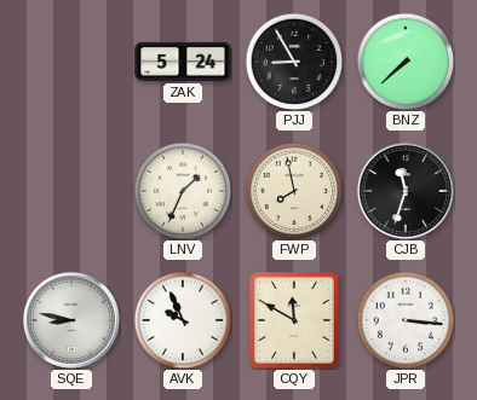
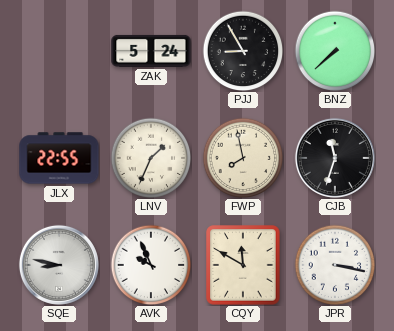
JLX: none -> 22:55
JPR: 3:16 -> 3:17
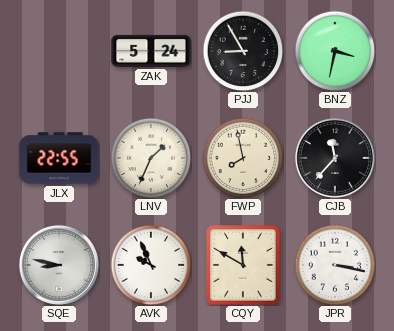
BNZ: 7:38 -> 3:32
CJB: 11:33 -> 11:37
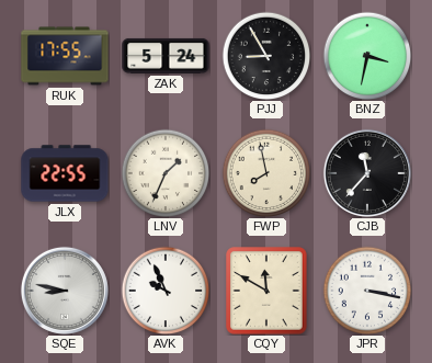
RUK: none -> 17:55
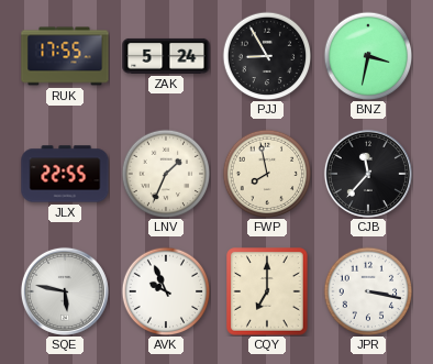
SQE: 8:47 -> 5:47
CQY: 11:50 -> 7:00
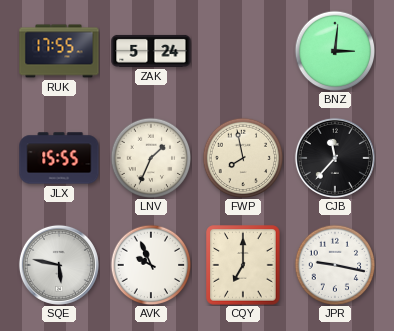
PJJ: 8:55 -> none
BNZ: 3:32 -> 3:01
JLX: 22:55 -> 15:55
JPR: 3:17 -> 9:17
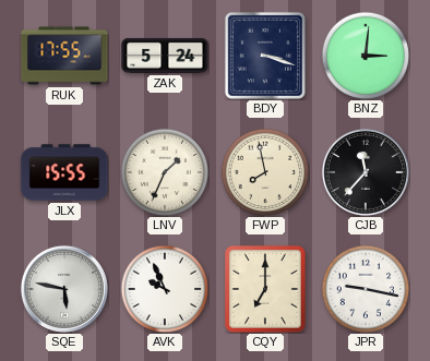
BDY: none -> 3:18
